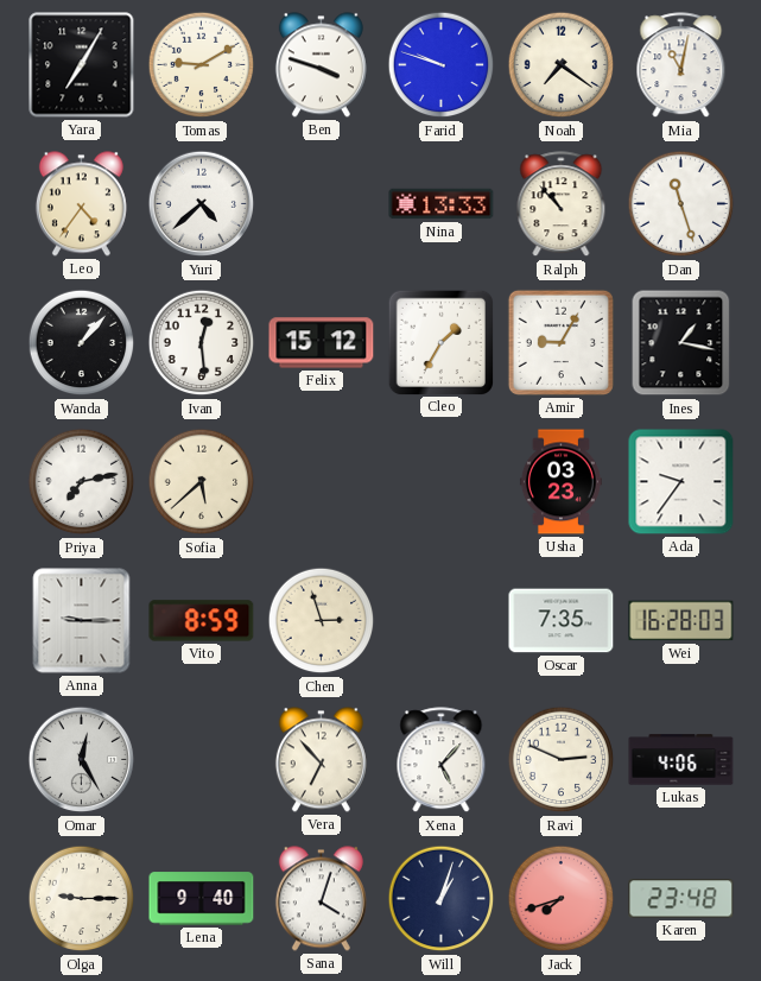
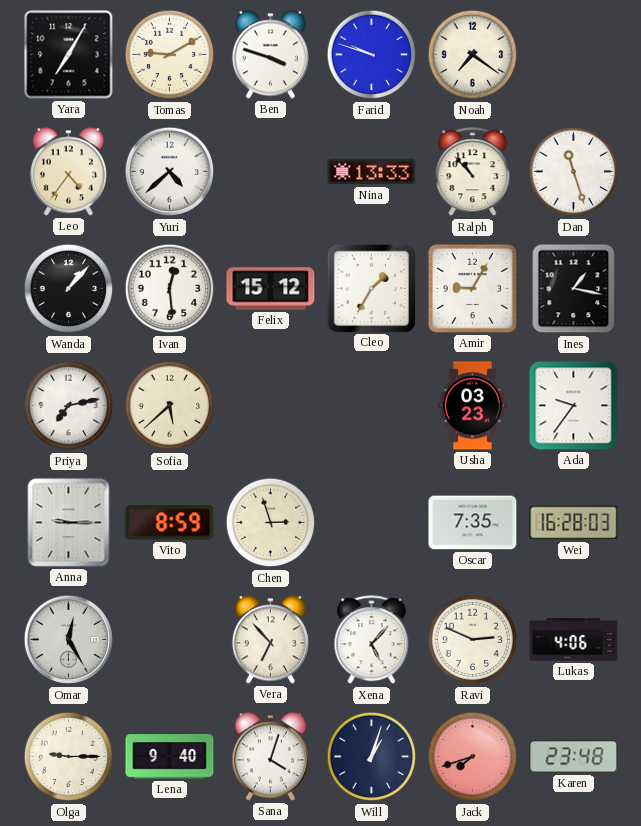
Mia: 11:02 -> none
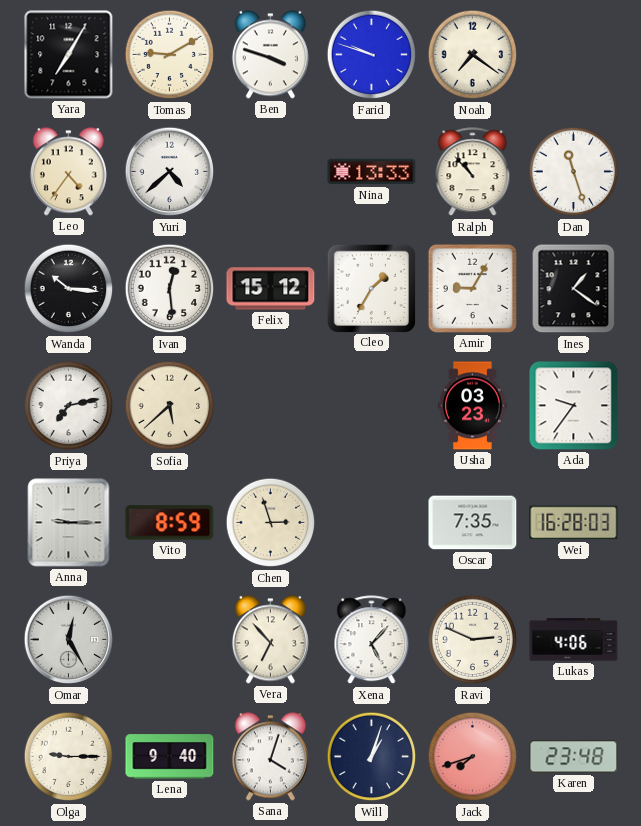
Wanda: 1:07 -> 10:16
Ines: 1:17 -> 1:21
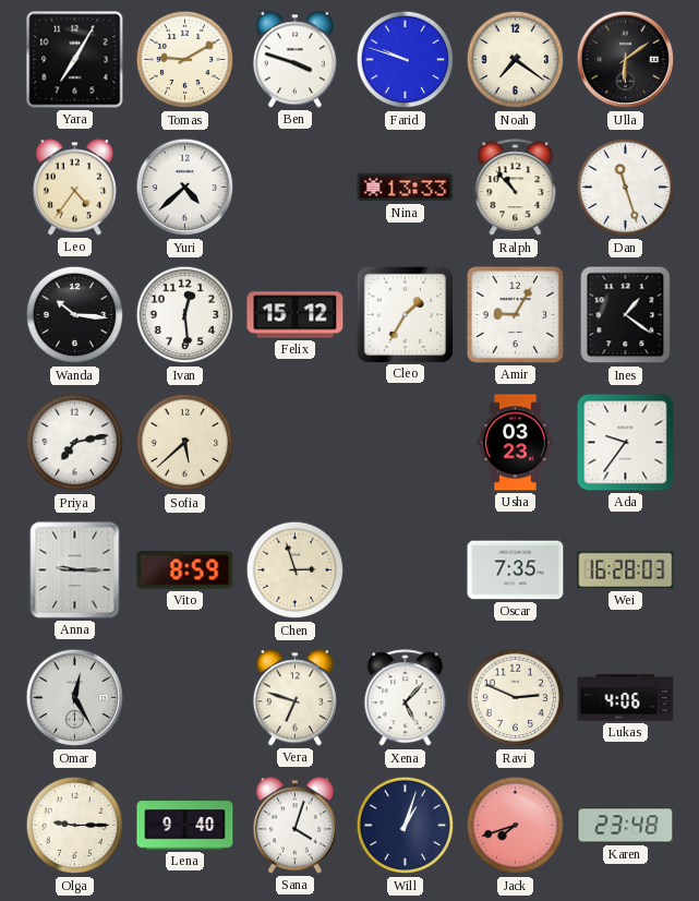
Ulla: none -> 6:09
Vera: 6:53 -> 6:48
